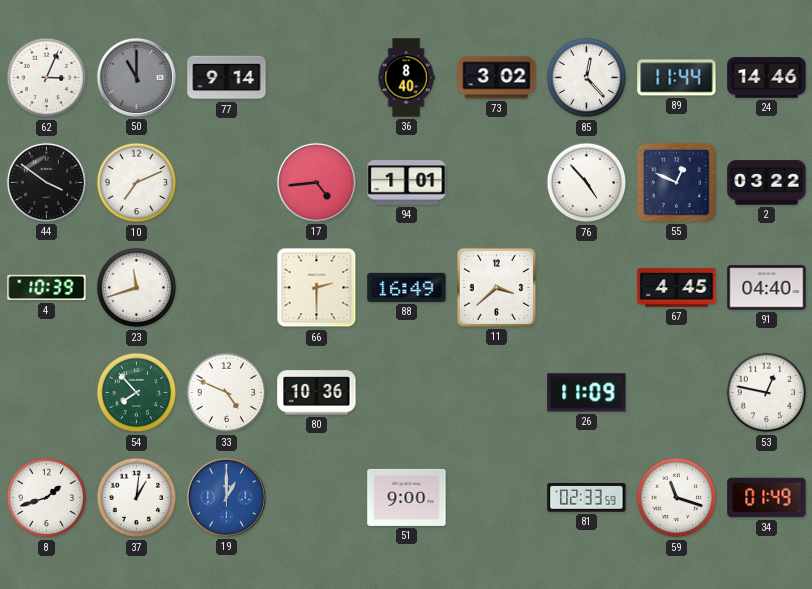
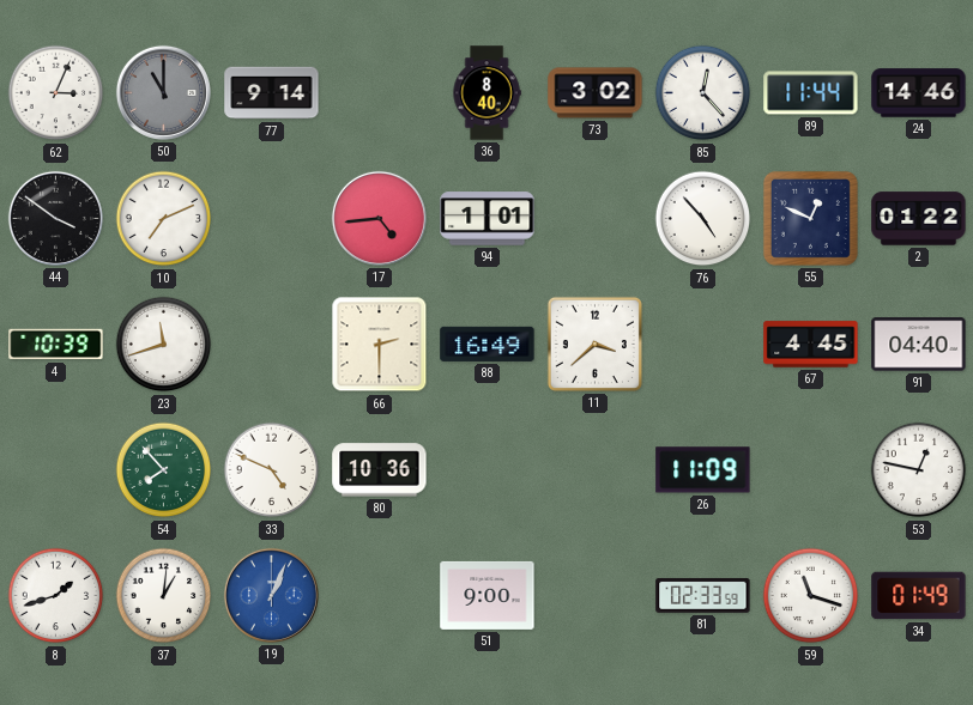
2: 03:22 -> 01:22
19: 1:00 -> 1:04
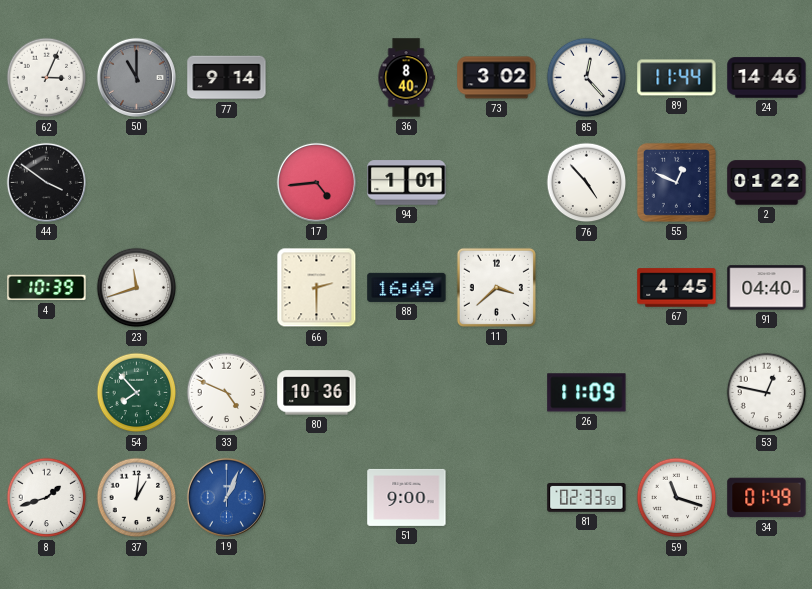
10: 7:11 -> none
